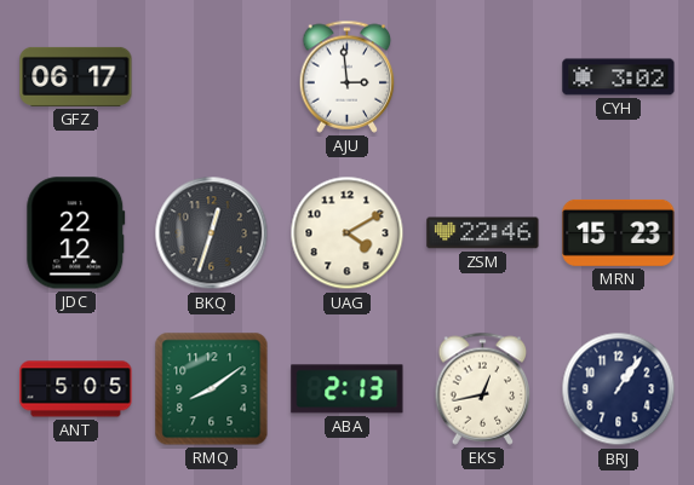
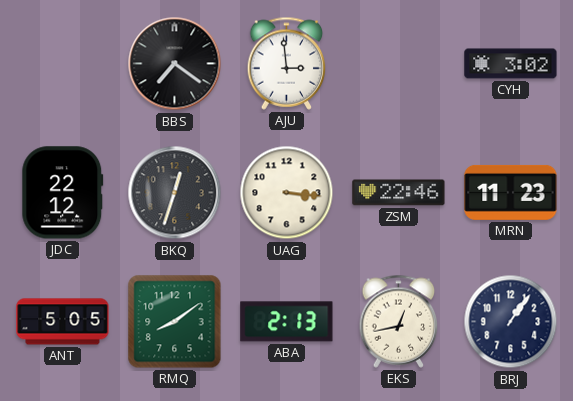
GFZ: 06:17 -> none
BBS: none -> 7:21
UAG: 4:10 -> 3:16
MRN: 15:23 -> 11:23
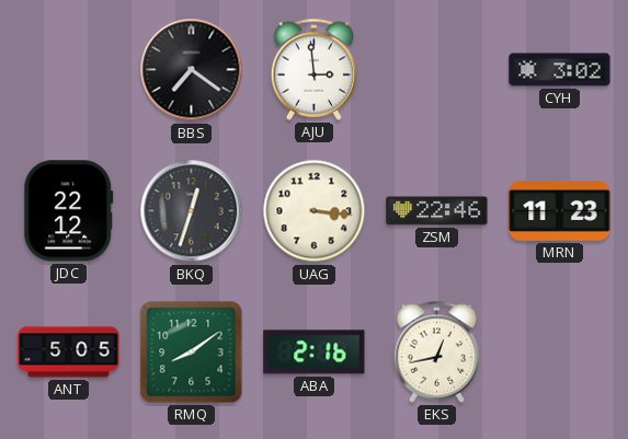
ABA: 2:13 -> 2:16
BRJ: 1:06 -> none
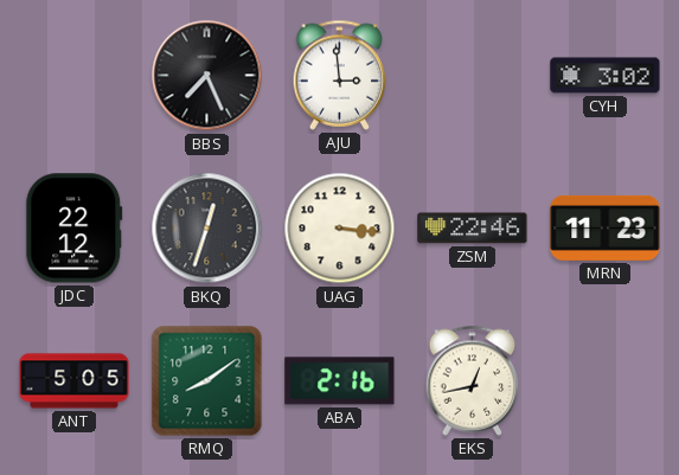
BBS: 7:21 -> 7:26
